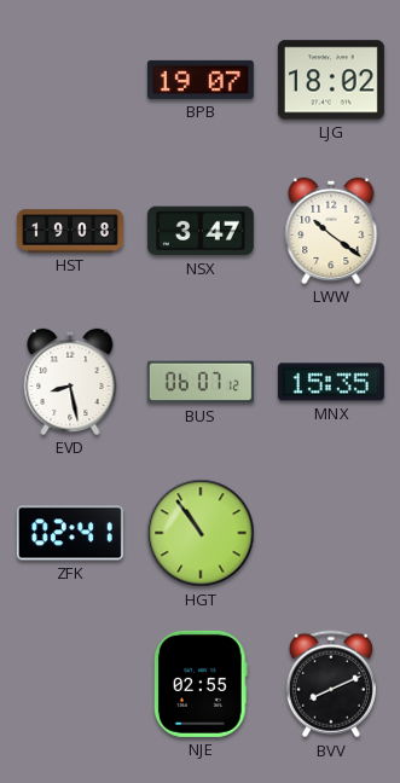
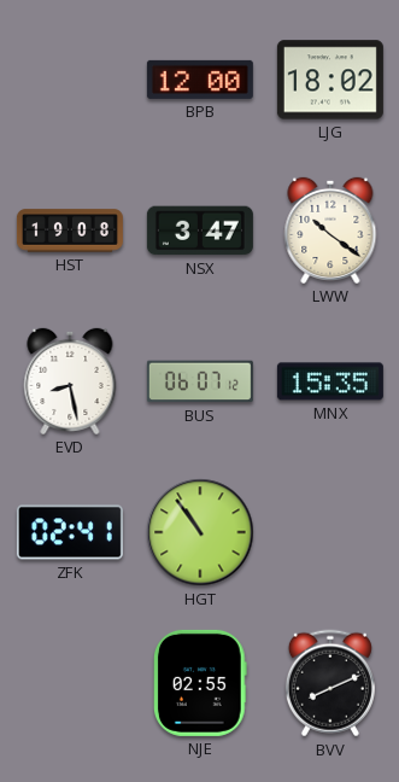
BPB: 19:07 -> 12:00
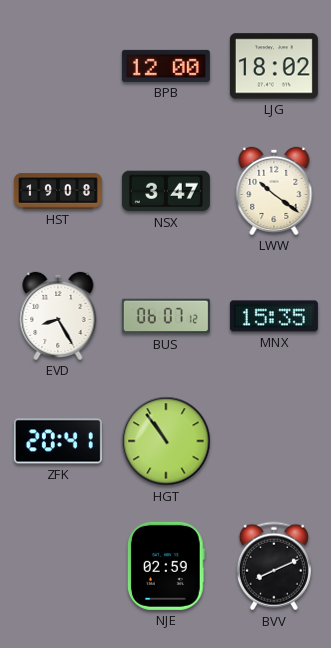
EVD: 8:28 -> 8:25
ZFK: 02:41 -> 20:41
NJE: 02:55 -> 02:59
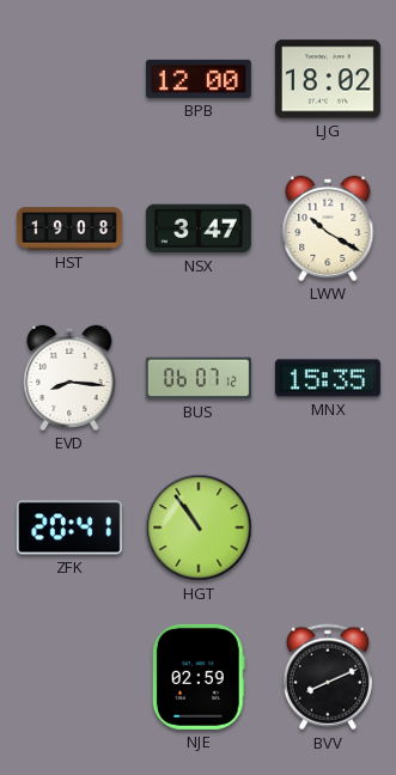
LWW: 10:21 -> 10:20
EVD: 8:25 -> 8:16
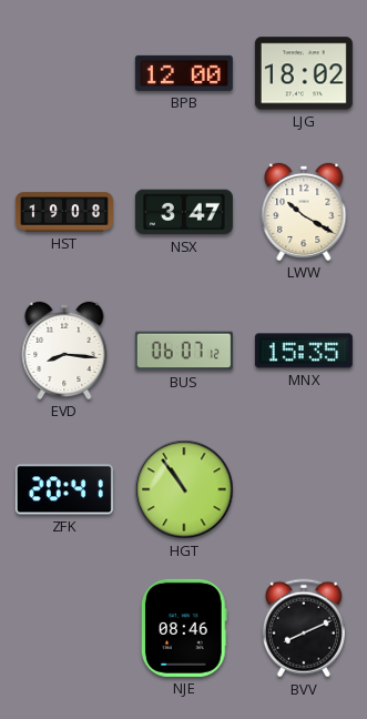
NJE: 02:59 -> 08:46
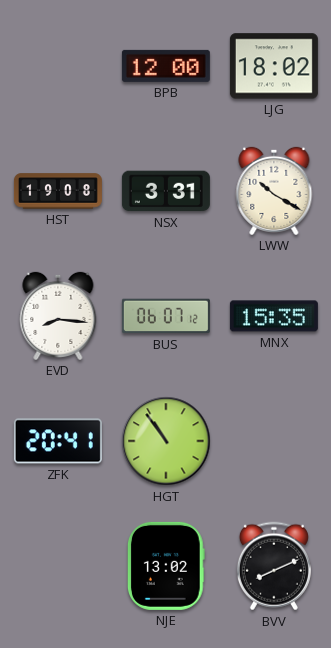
NSX: 3:47 -> 3:31
NJE: 08:46 -> 13:02
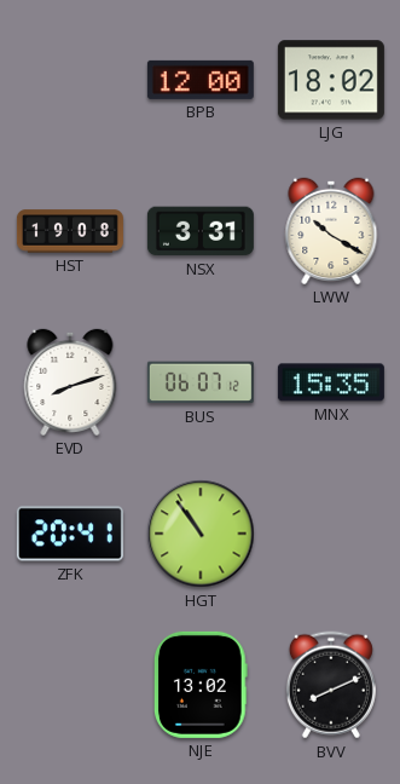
EVD: 8:16 -> 8:12
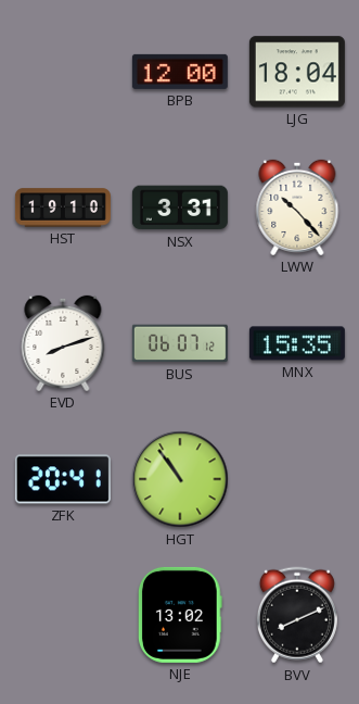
LJG: 18:02 -> 18:04
HST: 19:08 -> 19:10
LWW: 10:20 -> 10:23
